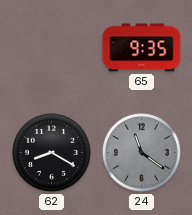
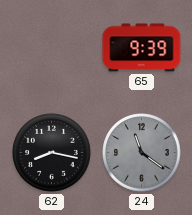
65: 9:35 -> 9:39
62: 8:20 -> 8:17
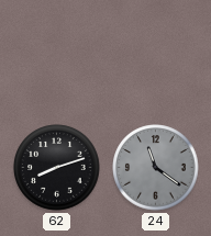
65: 9:39 -> none
62: 8:17 -> 8:12
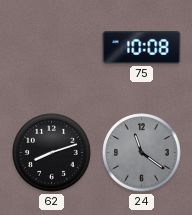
75: none -> 10:08
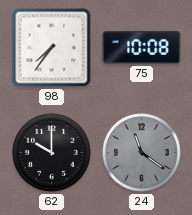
98: none -> 7:36
62: 8:12 -> 10:00
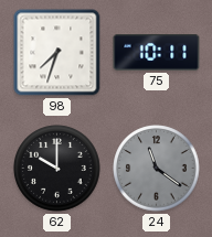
98: 7:36 -> 7:33
75: 10:08 -> 10:11
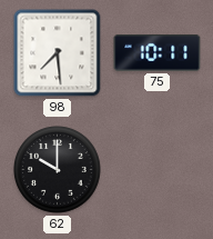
98: 7:33 -> 7:29
24: 11:21 -> none
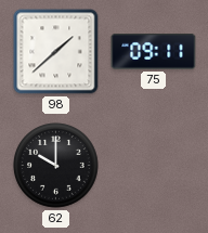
98: 7:29 -> 1:38
75: 10:11 -> 09:11
